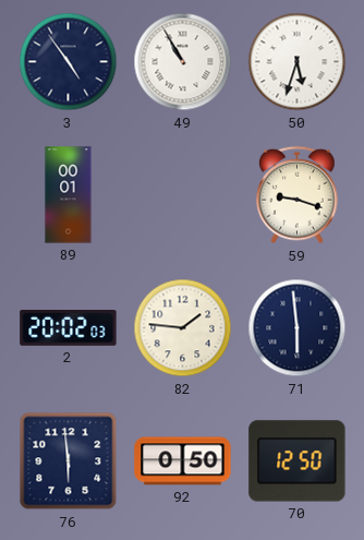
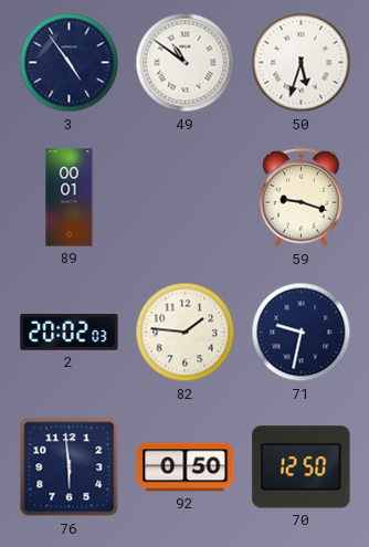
49: 10:55 -> 10:51
71: 5:59 -> 9:32
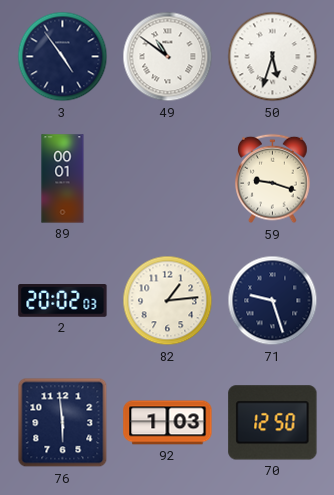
82: 1:46 -> 1:14
71: 9:32 -> 9:27
92: 0:50 -> 1:03
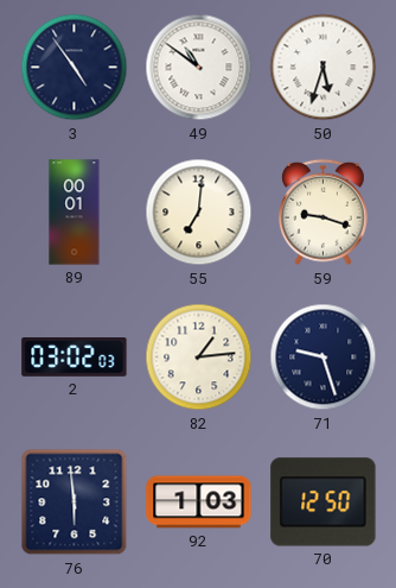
55: none -> 7:01
2: 20:02 -> 03:02
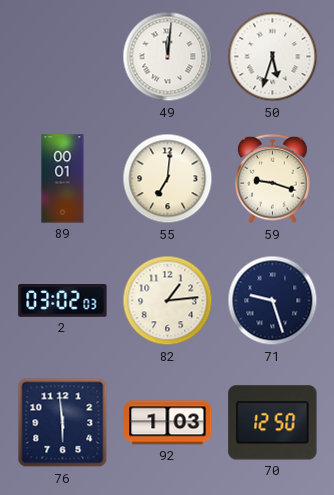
3: 4:54 -> none
49: 10:51 -> 12:01
